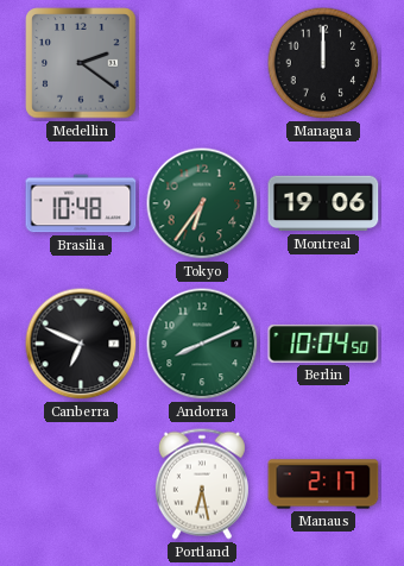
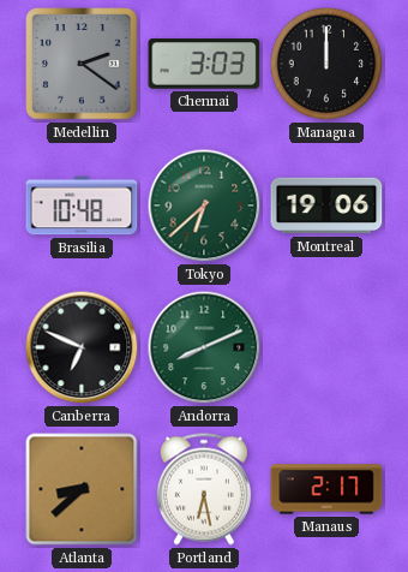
Chennai: none -> 3:03
Tokyo: 6:36 -> 6:38
Berlin: 10:04 -> none
Atlanta: none -> 8:38
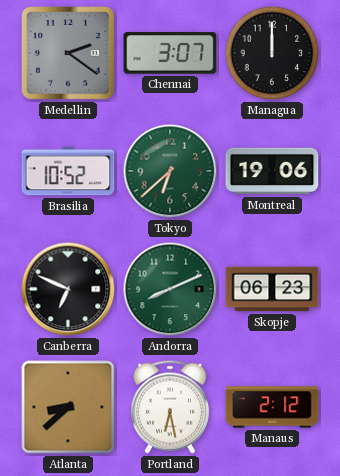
Chennai: 3:03 -> 3:07
Brasilia: 10:48 -> 10:52
Skopje: none -> 06:23
Manaus: 2:17 -> 2:12
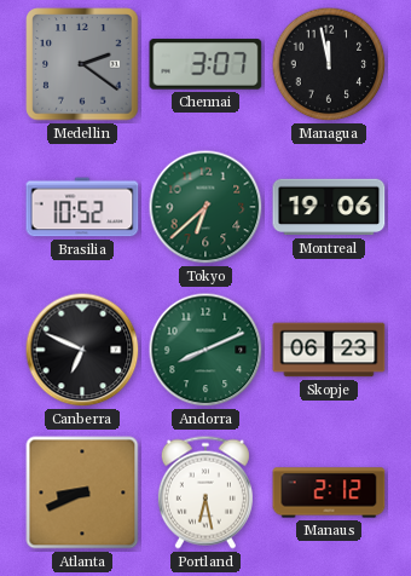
Managua: 12:00 -> 11:58
Atlanta: 8:38 -> 8:41
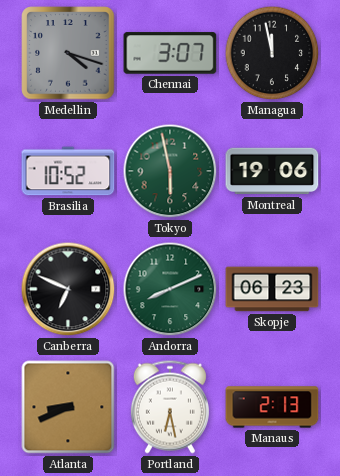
Medellin: 2:21 -> 4:18
Tokyo: 6:38 -> 5:58
Manaus: 2:12 -> 2:13
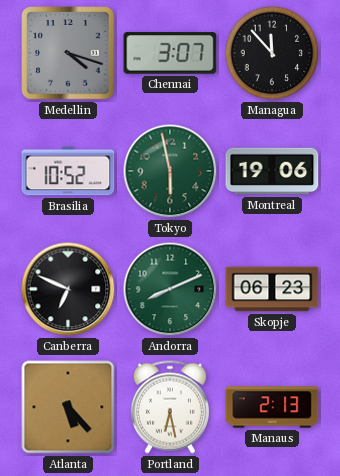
Managua: 11:58 -> 11:53
Atlanta: 8:41 -> 5:23
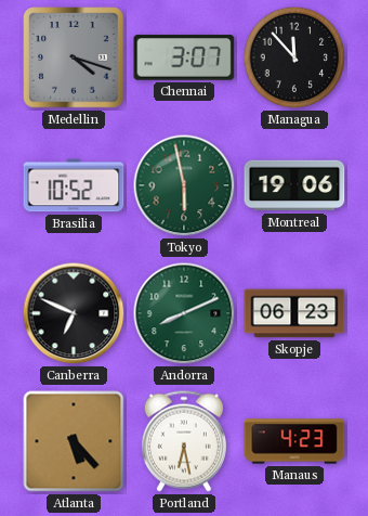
Manaus: 2:13 -> 4:23
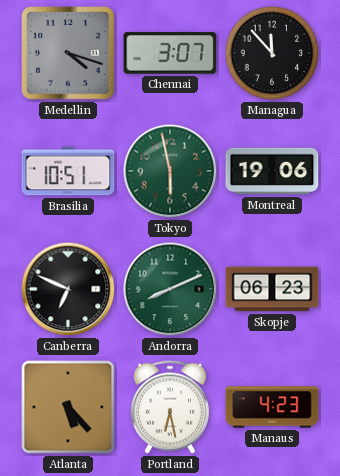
Brasilia: 10:52 -> 10:51
